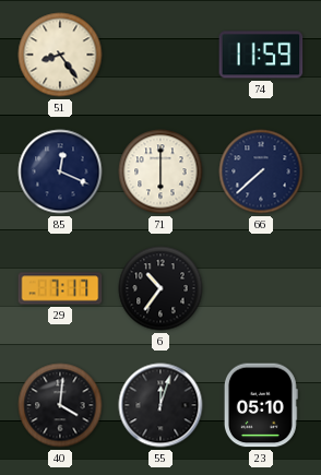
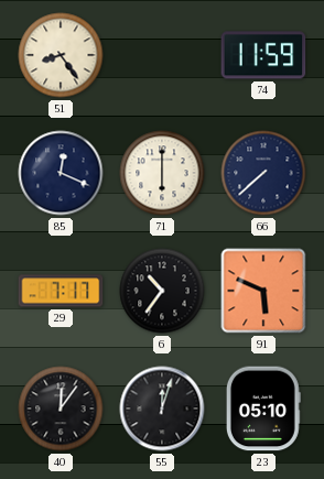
91: none -> 5:49
40: 4:01 -> 12:06
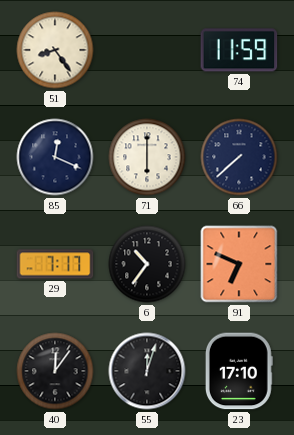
91: 5:49 -> 6:49
23: 05:10 -> 17:10
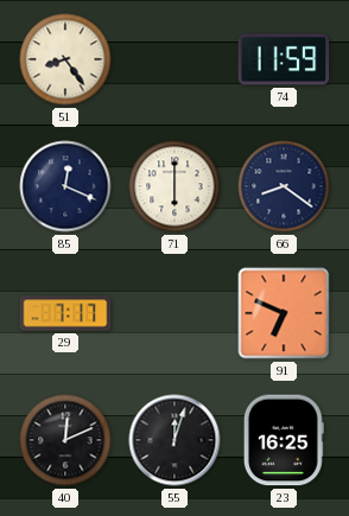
66: 7:38 -> 8:21
6: 10:36 -> none
40: 12:06 -> 12:11
23: 17:10 -> 16:25
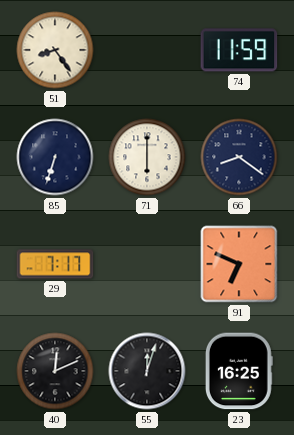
85: 12:19 -> 6:33
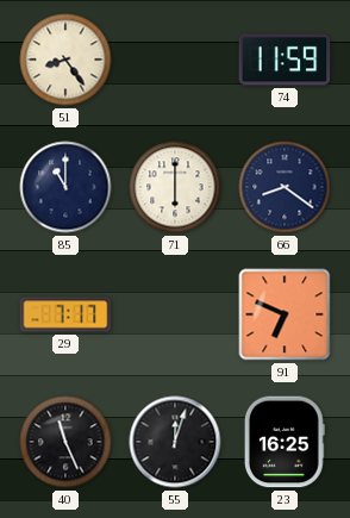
85: 6:33 -> 11:00
40: 12:11 -> 11:26
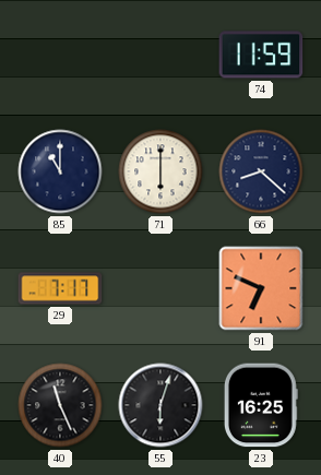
51: 8:24 -> none
66: 8:21 -> 8:22
55: 12:03 -> 6:03
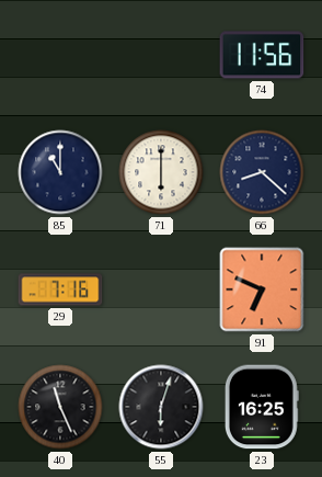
74: 11:59 -> 11:56
29: 7:17 -> 7:16
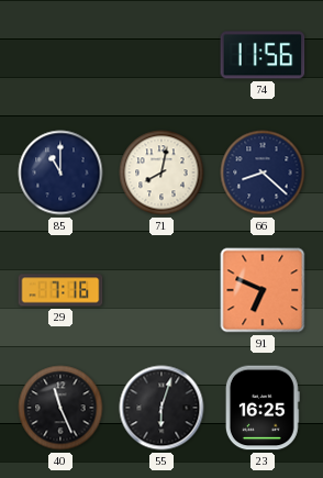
71: 6:00 -> 8:02
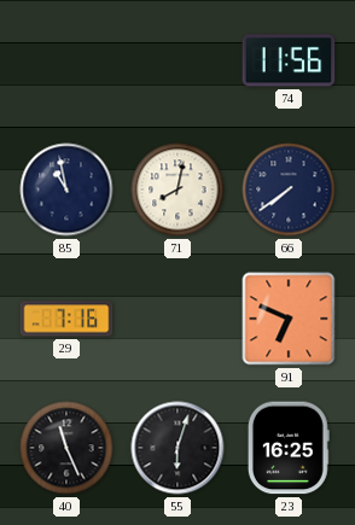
85: 11:00 -> 10:58
66: 8:22 -> 7:39
